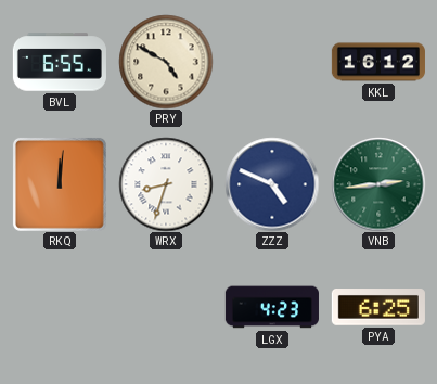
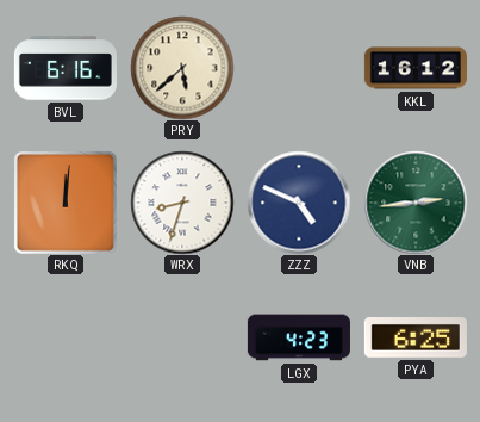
BVL: 6:55 -> 6:16
PRY: 4:50 -> 5:38
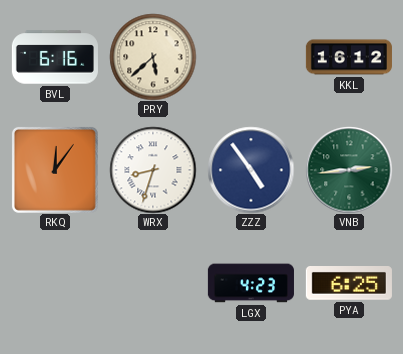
RKQ: 12:01 -> 12:06
ZZZ: 4:49 -> 4:54
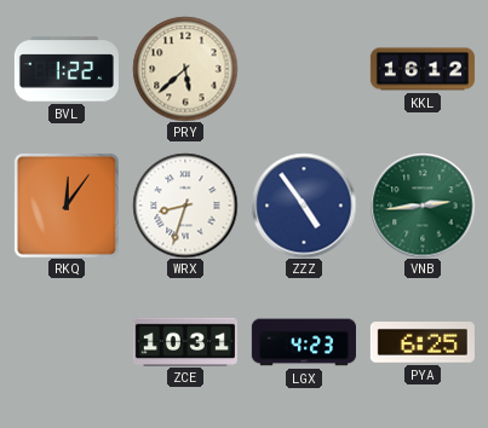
BVL: 6:16 -> 1:22
ZCE: none -> 10:31
